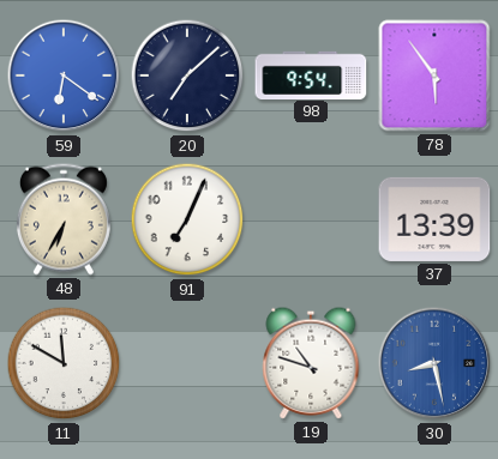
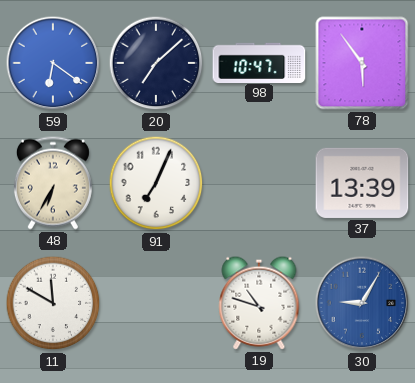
98: 9:54 -> 10:47
30: 8:28 -> 9:05
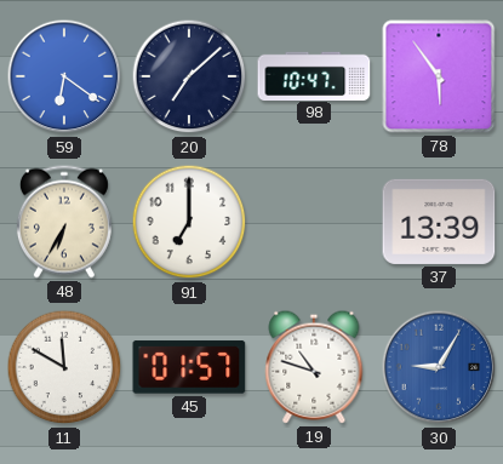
91: 7:04 -> 7:00
45: none -> 01:57
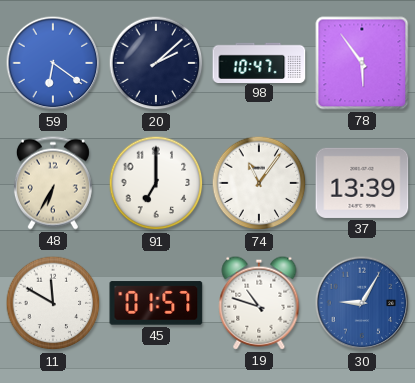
20: 7:08 -> 2:08
74: none -> 11:06
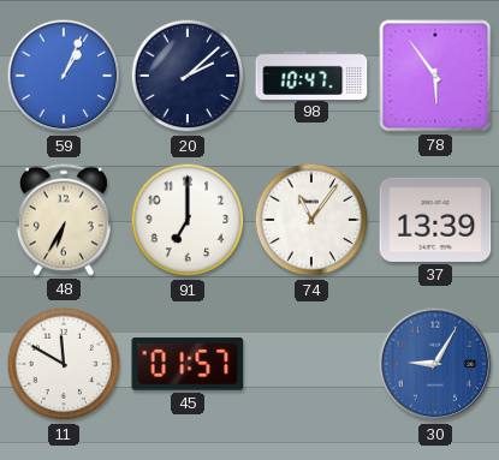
59: 6:21 -> 1:04
19: 10:48 -> none
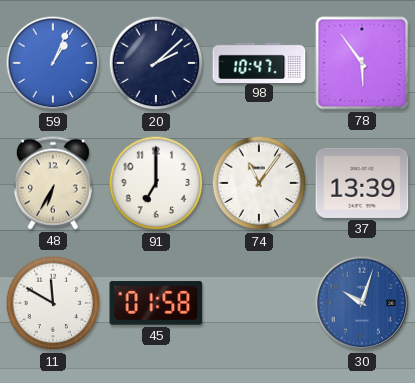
45: 01:57 -> 01:58
30: 9:05 -> 10:03
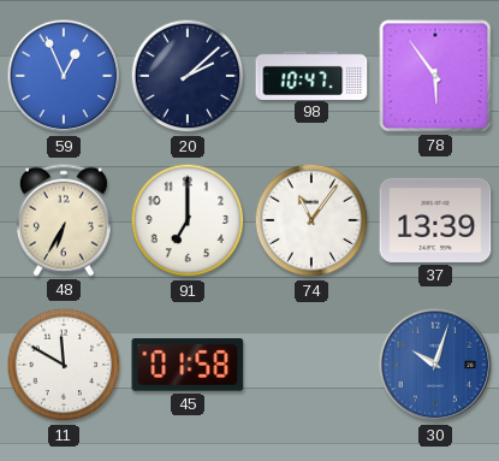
59: 1:04 -> 12:56
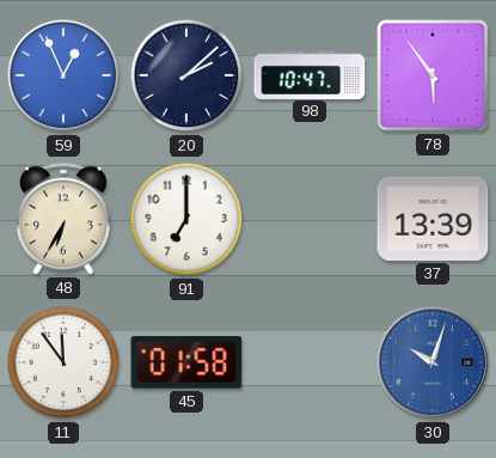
74: 11:06 -> none
11: 11:50 -> 11:54
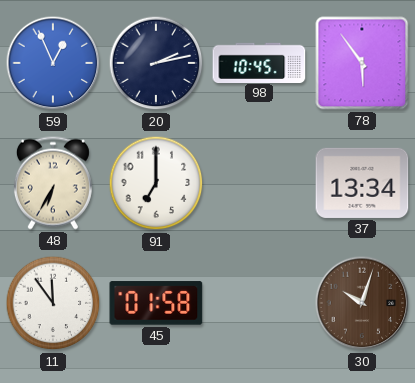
20: 2:08 -> 2:13
98: 10:47 -> 10:45
37: 13:39 -> 13:34
30 dial: blue -> brown
